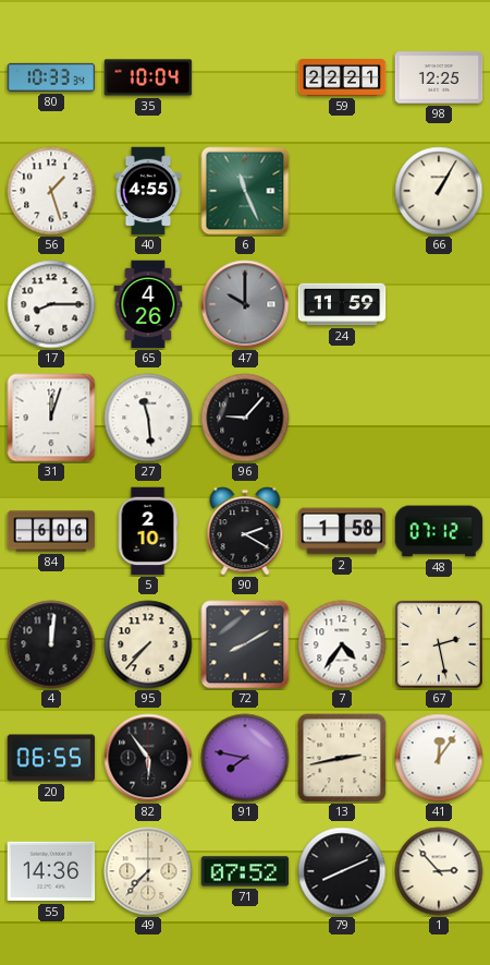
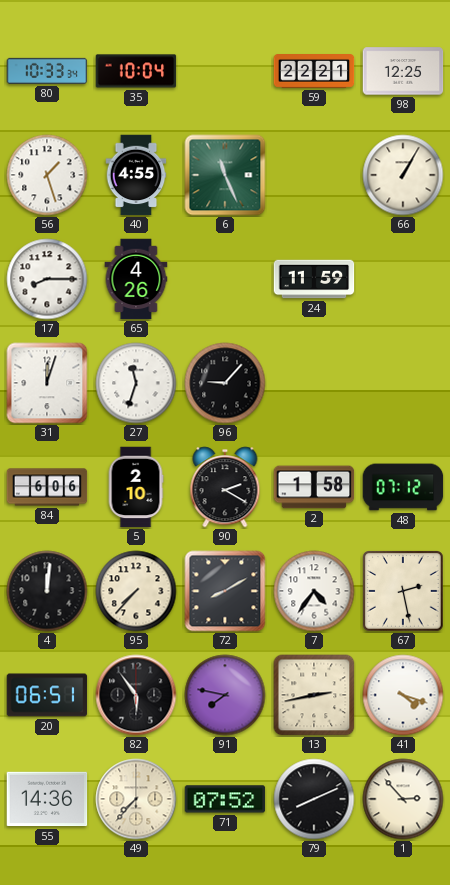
47: 10:00 -> none
27: 11:29 -> 11:33
20: 06:55 -> 06:51
41: 12:06 -> 4:18
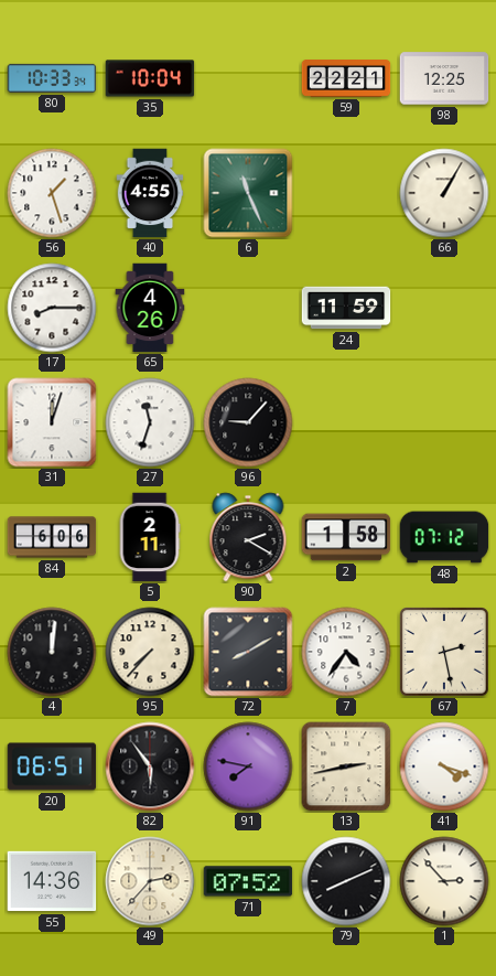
5: 2:10 -> 2:11
49: 7:37 -> 2:37
